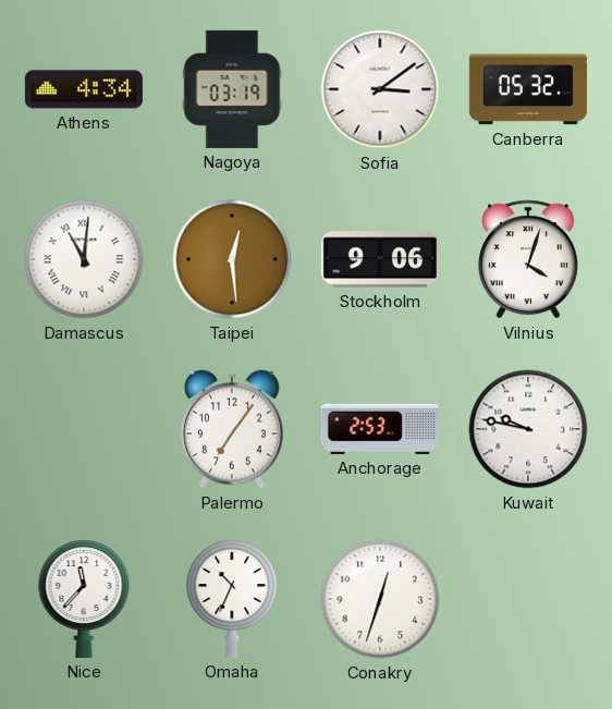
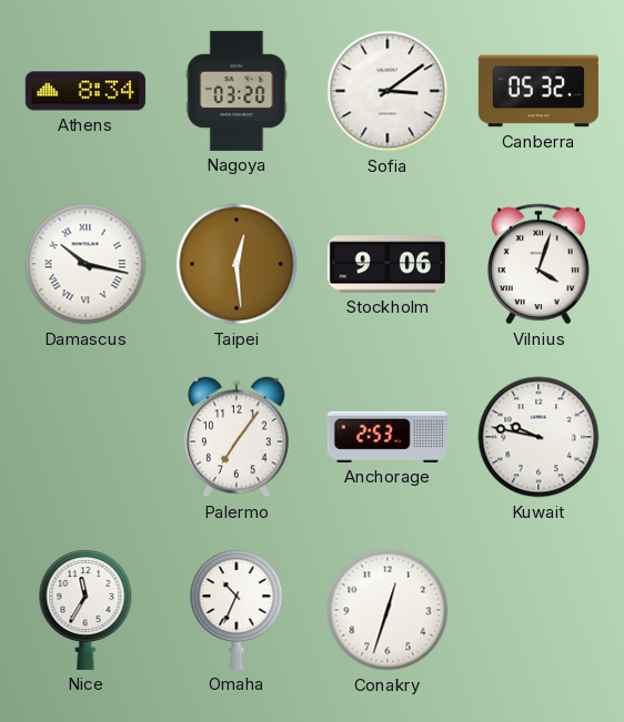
Athens: 4:34 -> 8:34
Nagoya: 03:19 -> 03:20
Damascus: 11:01 -> 10:17
Nice: 11:37 -> 11:35
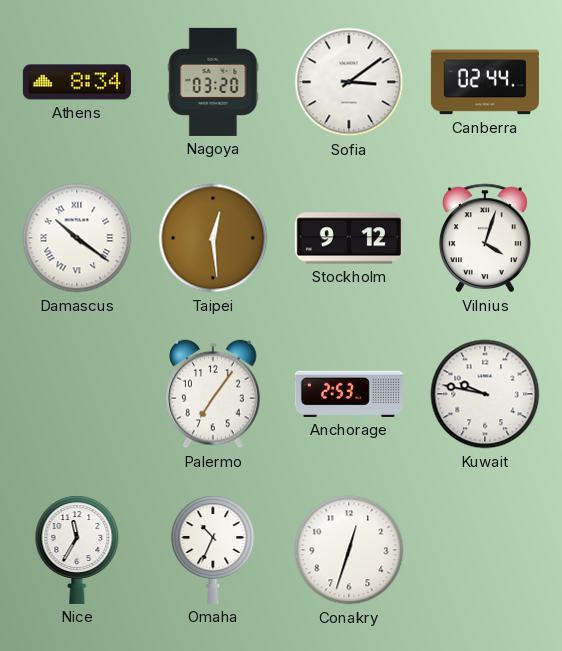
Canberra: 05:32 -> 02:44
Damascus: 10:17 -> 10:21
Stockholm: 9:06 -> 9:12
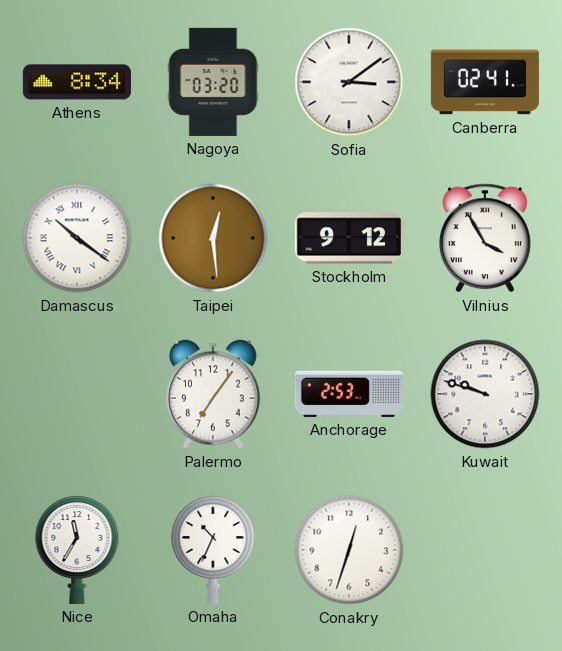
Canberra: 02:44 -> 02:41
Vilnius: 4:03 -> 3:55
Kuwait: 9:47 -> 9:48
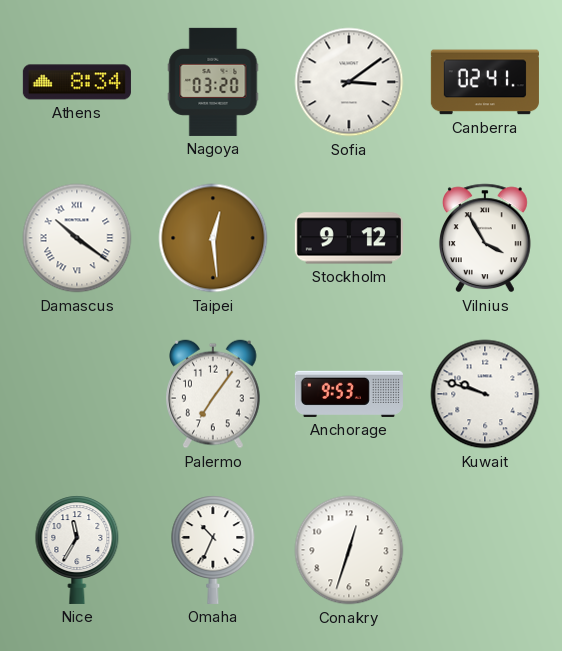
Anchorage: 2:53 -> 9:53
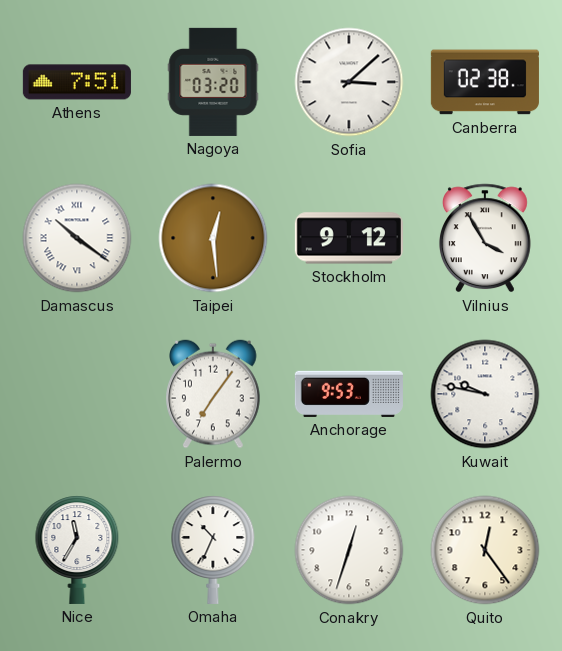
Athens: 8:34 -> 7:51
Sofia: 3:09 -> 3:08
Canberra: 02:41 -> 02:38
Kuwait: 9:48 -> 9:47
Quito: none -> 12:24
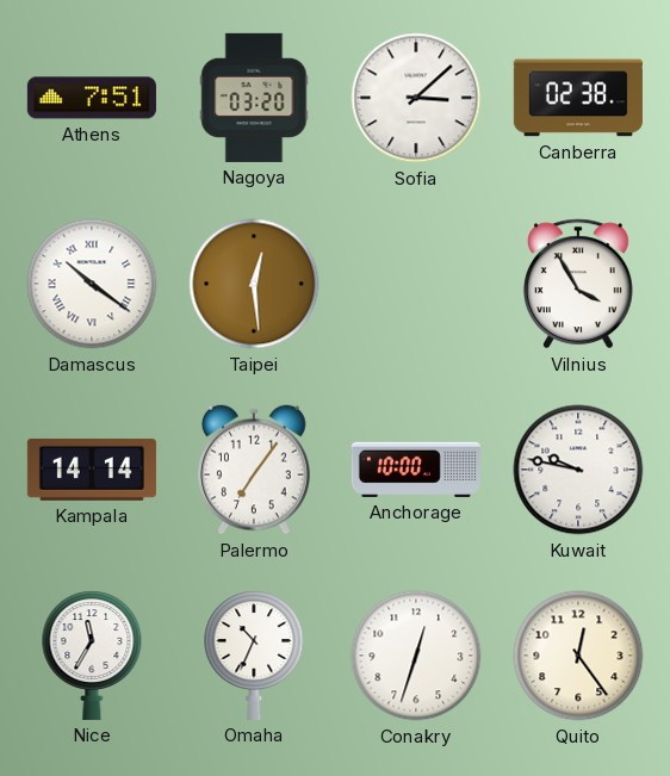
Stockholm: 9:12 -> none
Kampala: none -> 14:14
Anchorage: 9:53 -> 10:00
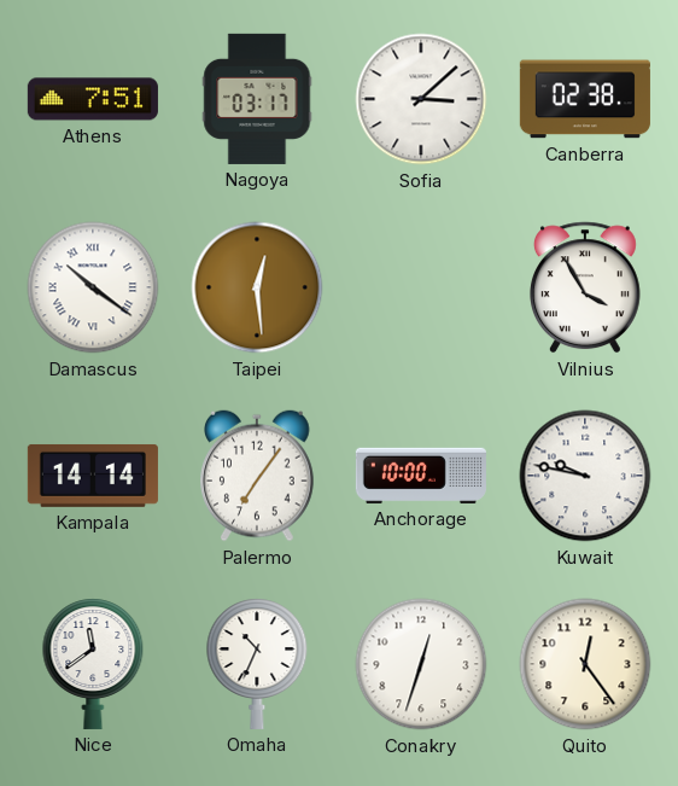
Nagoya: 03:20 -> 03:17
Nice: 11:35 -> 11:39
